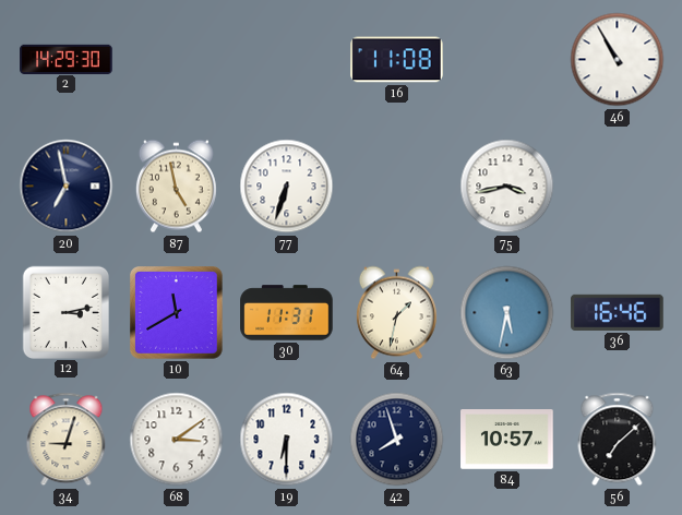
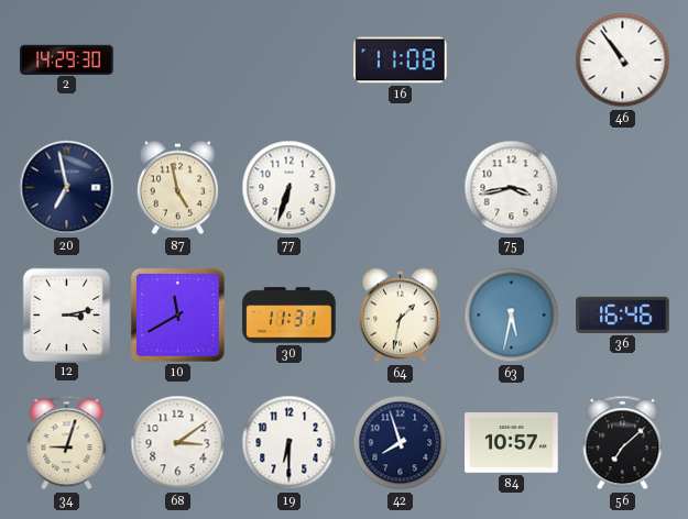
46: 10:55 -> 10:54
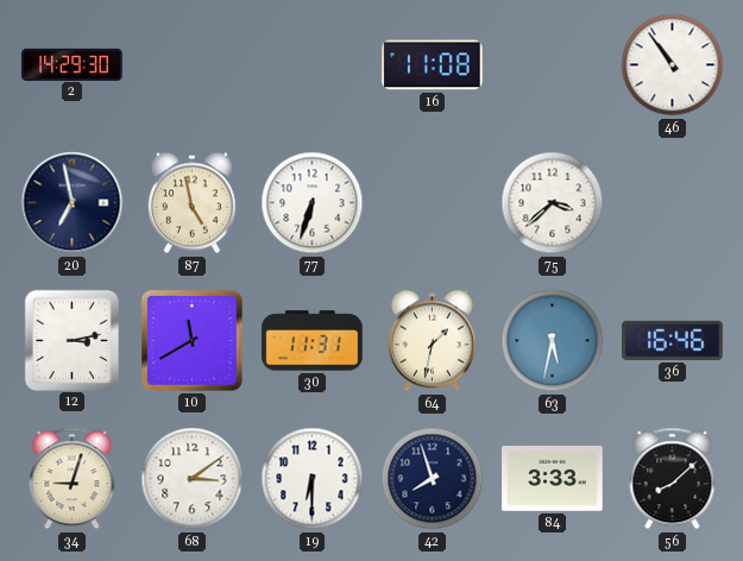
75: 3:43 -> 3:38
84: 10:57 -> 3:33
56: 7:08 -> 8:08
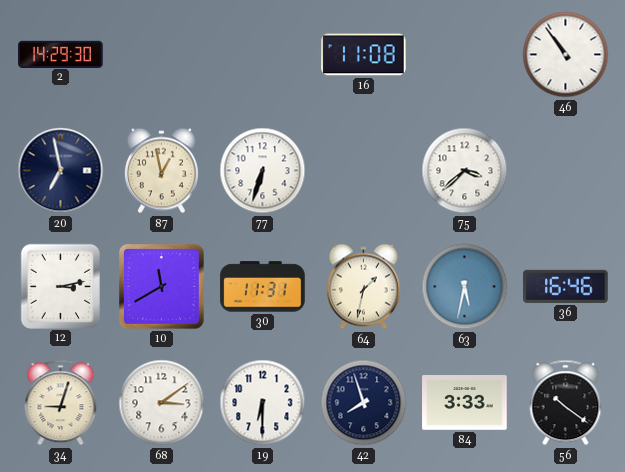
87: 4:58 -> 12:58
56: 8:08 -> 10:21
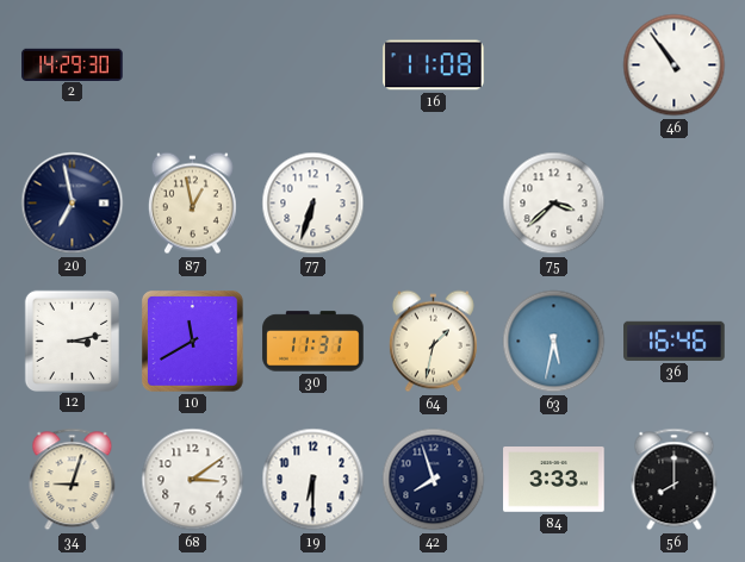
56: 10:21 -> 8:00
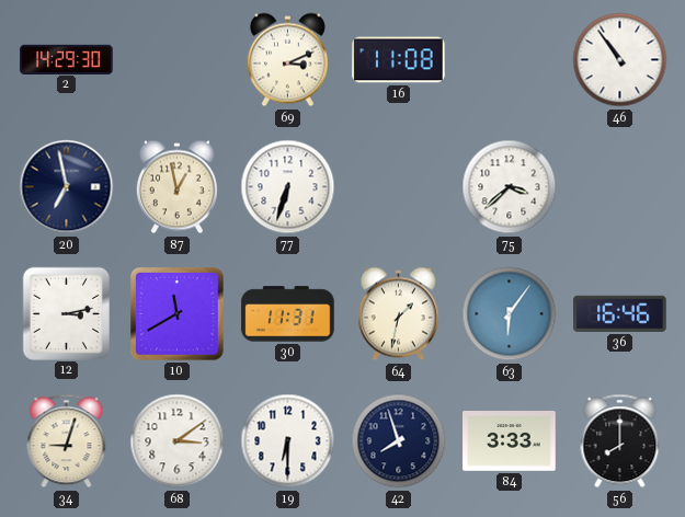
69: none -> 3:11
63: 5:32 -> 6:06
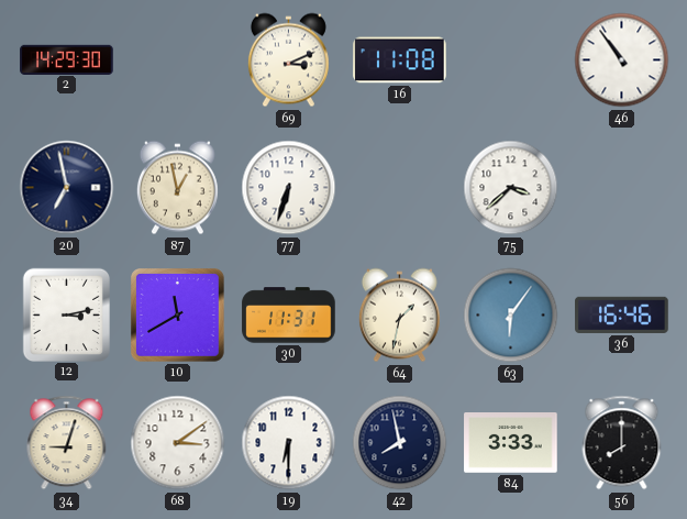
42: 7:57 -> 7:58
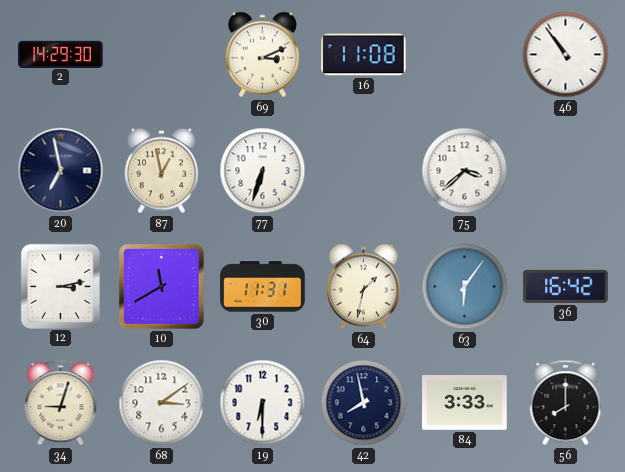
36: 16:46 -> 16:42
